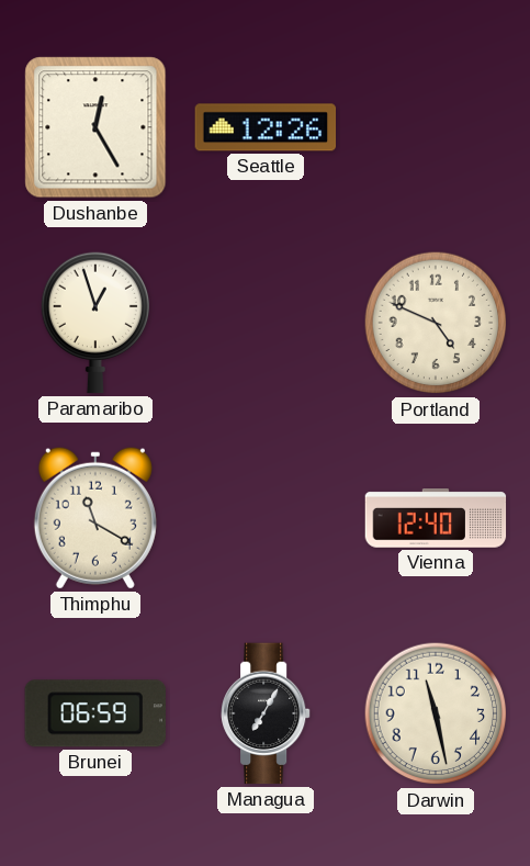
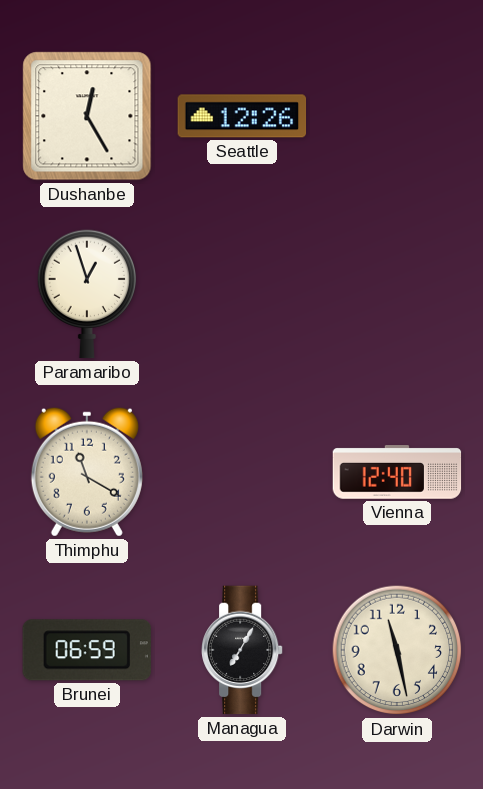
Portland: 4:49 -> none
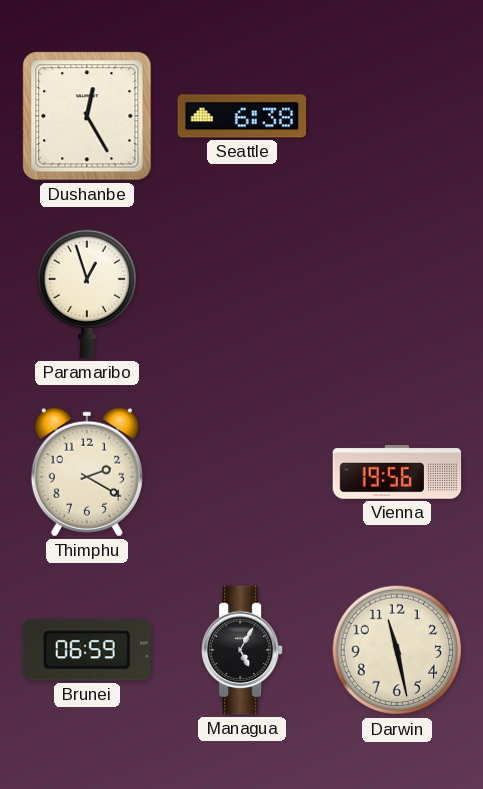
Seattle: 12:26 -> 6:38
Thimphu: 11:20 -> 2:20
Vienna: 12:40 -> 19:56
Managua: 7:05 -> 5:05
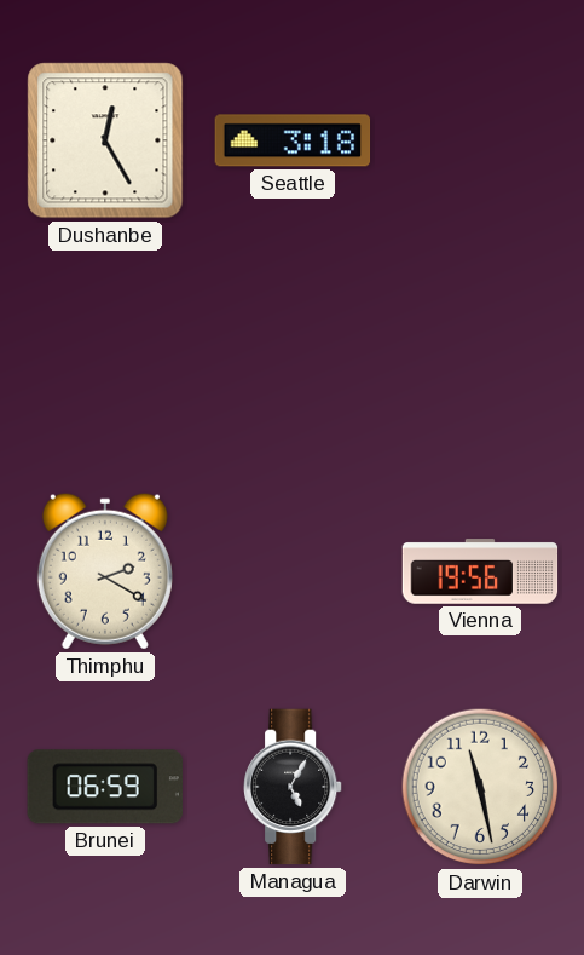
Seattle: 6:38 -> 3:18
Paramaribo: 12:57 -> none
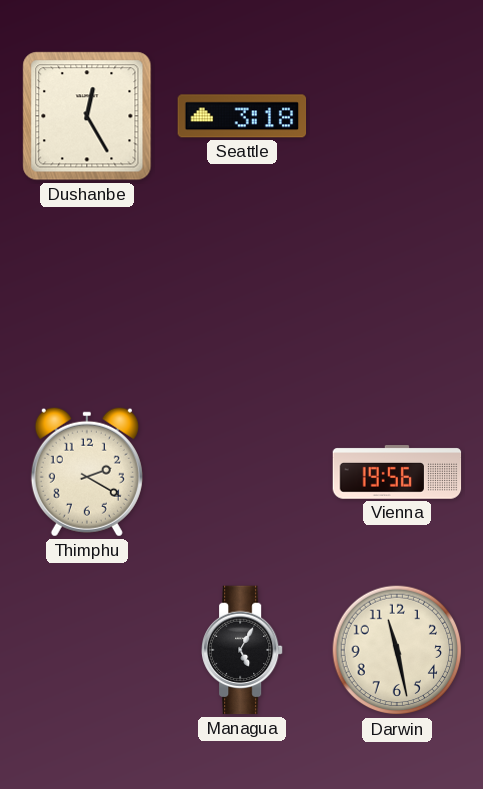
Brunei: 06:59 -> none
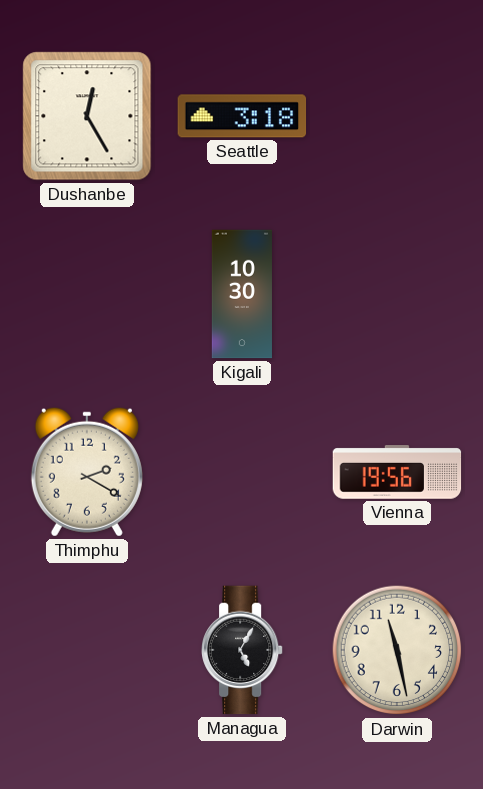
Kigali: none -> 10:30
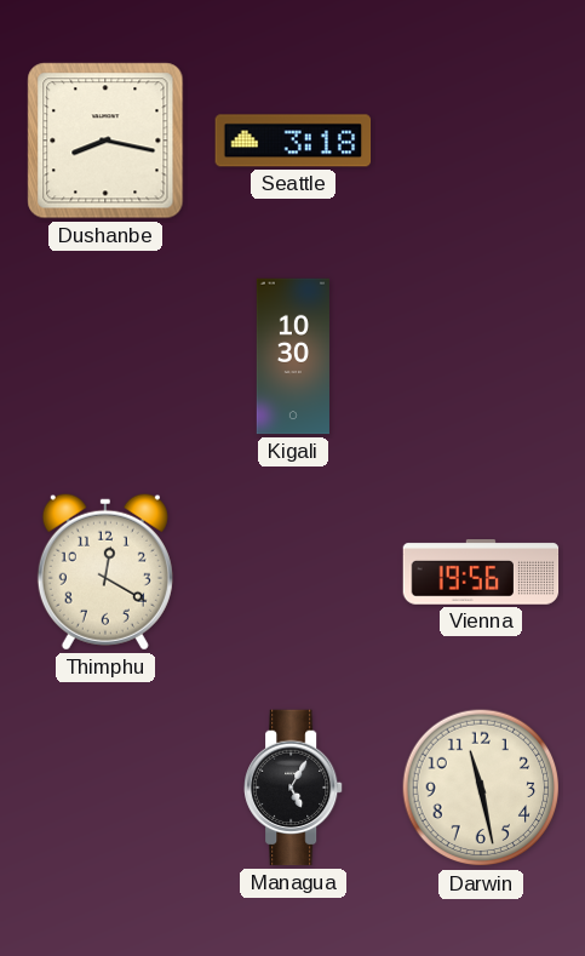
Dushanbe: 12:25 -> 8:17
Thimphu: 2:20 -> 12:20
